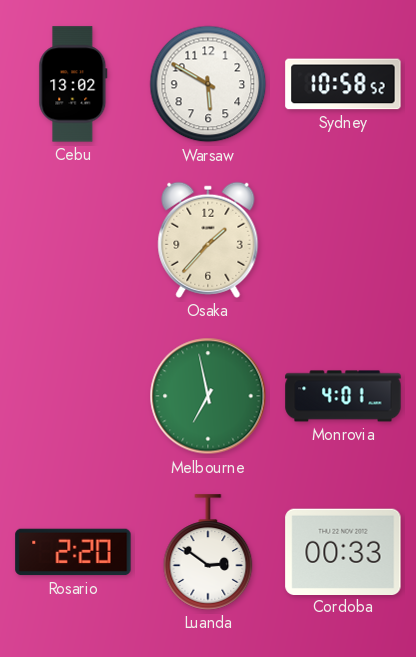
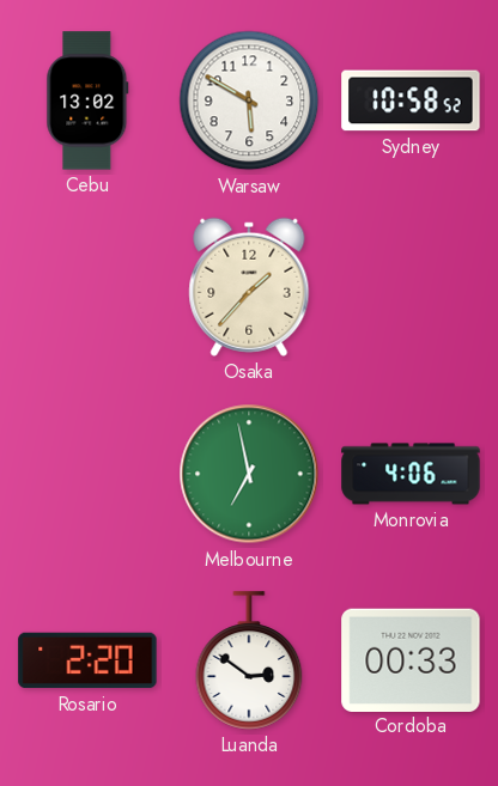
Monrovia: 4:01 -> 4:06
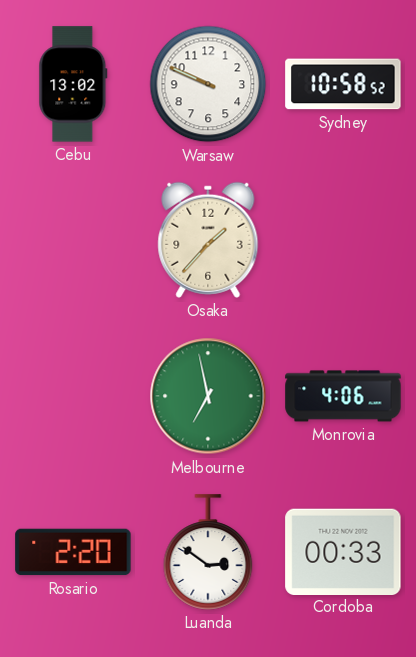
Warsaw: 5:50 -> 9:49
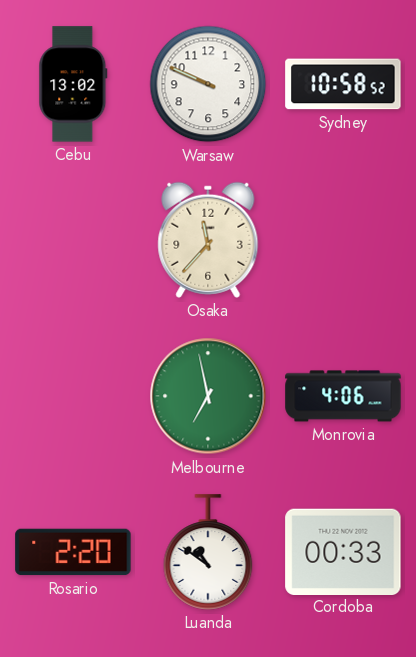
Osaka: 1:37 -> 11:37
Luanda: 2:51 -> 10:51
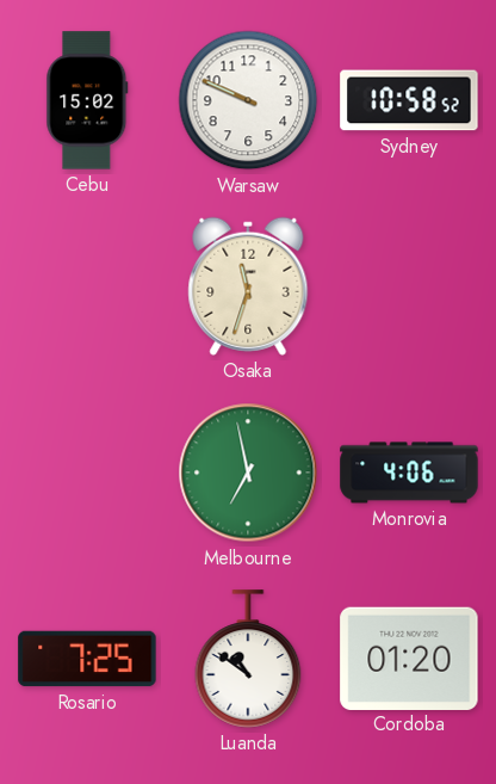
Cebu: 13:02 -> 15:02
Osaka: 11:37 -> 11:33
Rosario: 2:20 -> 7:25
Cordoba: 00:33 -> 01:20
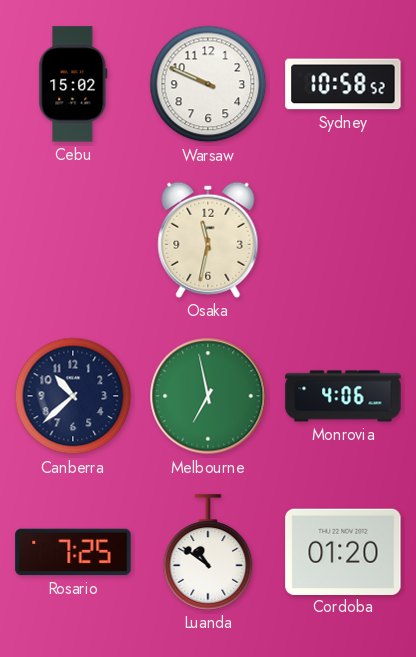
Osaka: 11:33 -> 11:32
Canberra: none -> 10:38
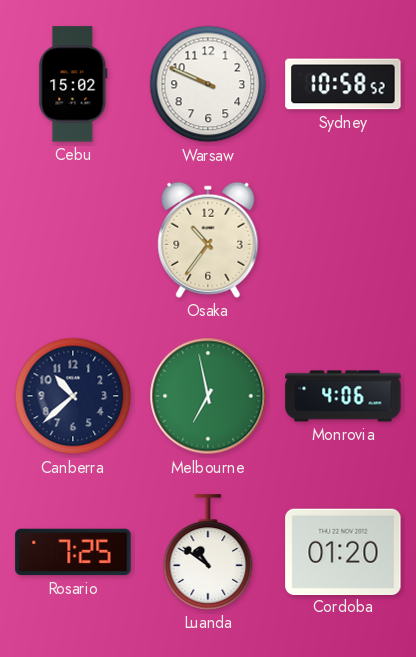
Osaka: 11:32 -> 10:36
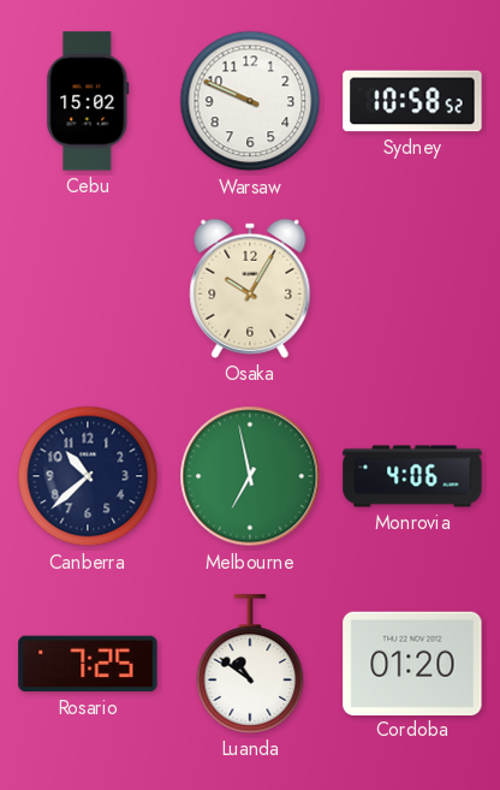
Osaka: 10:36 -> 10:05
